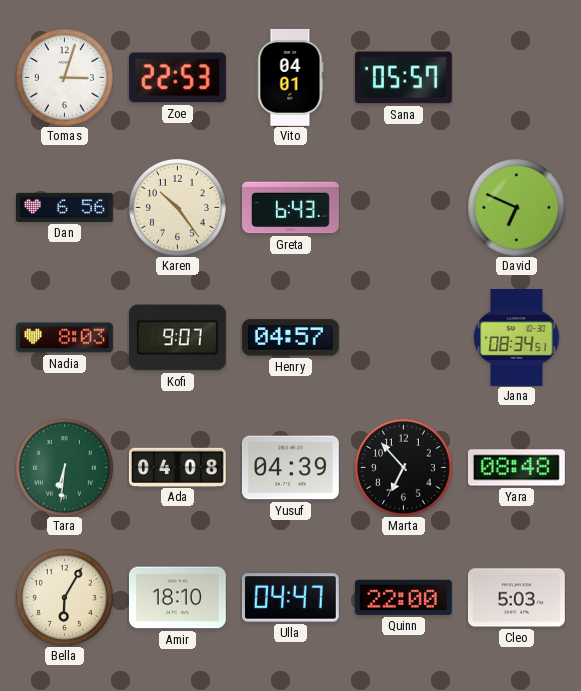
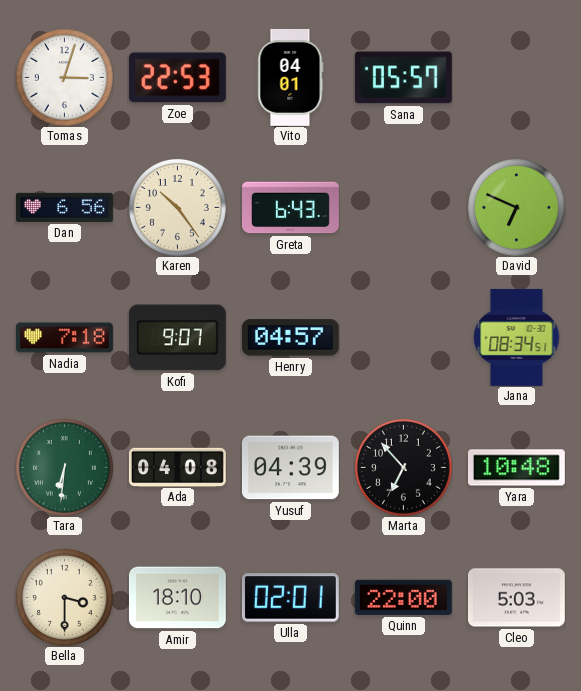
Nadia: 8:03 -> 7:18
Yara: 08:48 -> 10:48
Bella: 6:05 -> 3:30
Ulla: 04:47 -> 02:01
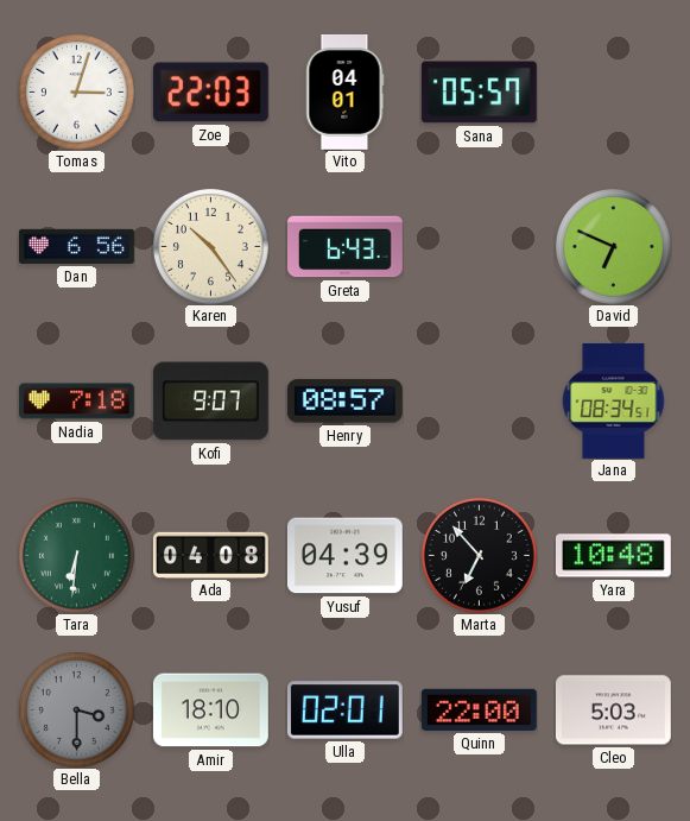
Zoe: 22:53 -> 22:03
Henry: 04:57 -> 08:57
Bella dial: cream -> grey
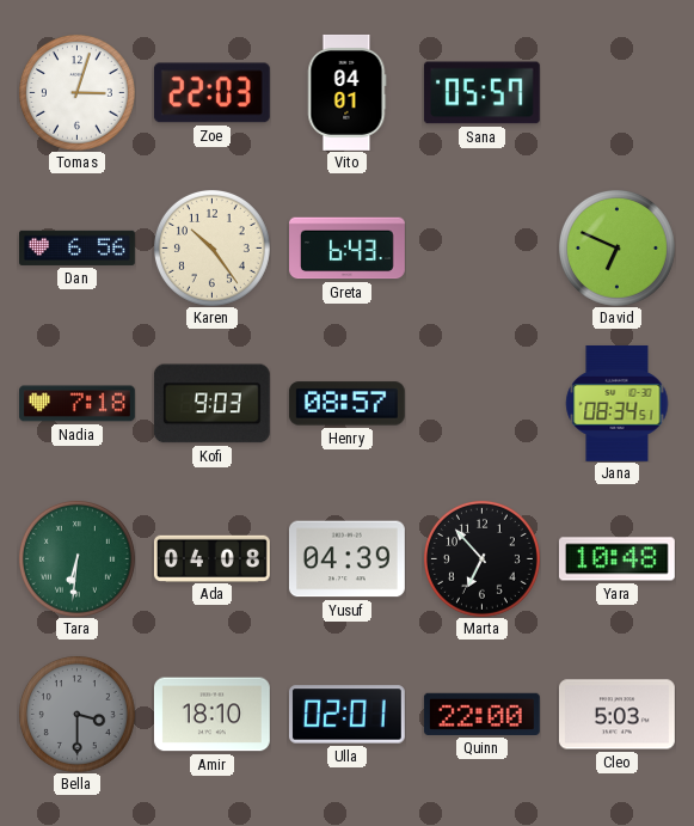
Kofi: 9:07 -> 9:03
